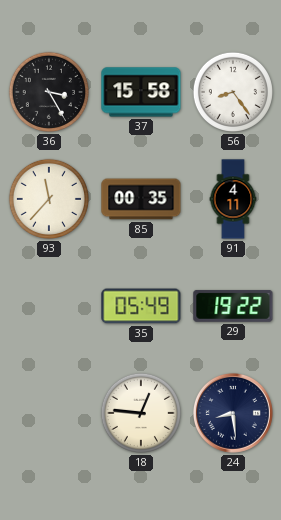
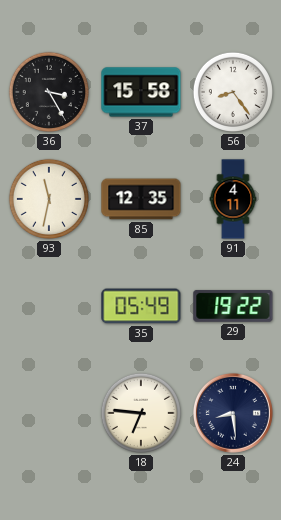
93: 11:37 -> 11:32
85: 00:35 -> 12:35
18: 12:46 -> 6:46
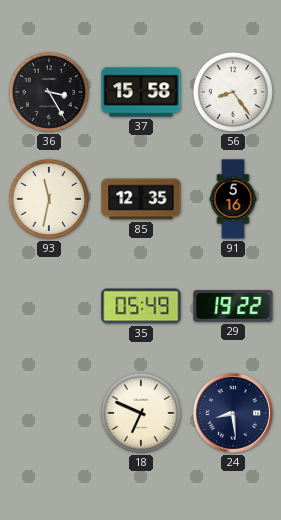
91: 4:11 -> 5:16
18: 6:46 -> 6:49
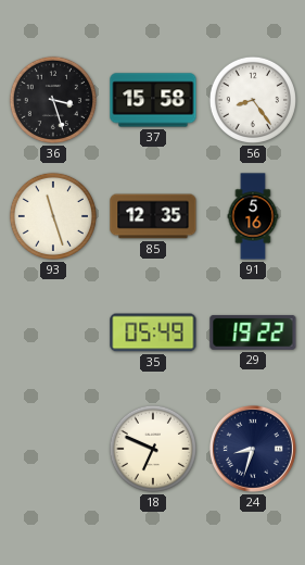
36: 3:25 -> 3:27
93: 11:32 -> 11:27
24: 8:29 -> 8:33
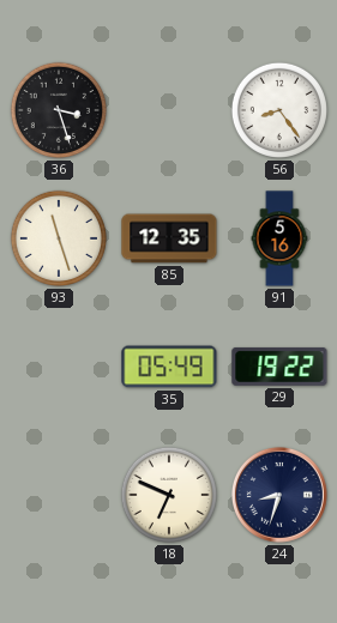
37: 15:58 -> none
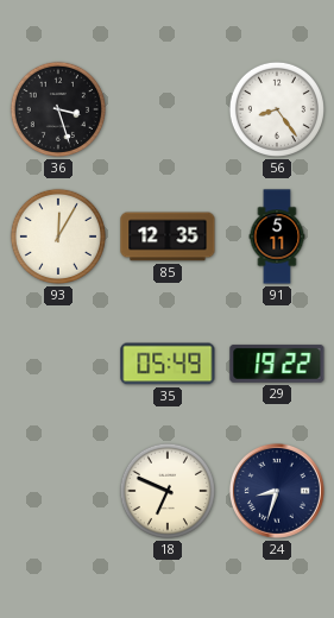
93: 11:27 -> 12:05
91: 5:16 -> 5:11
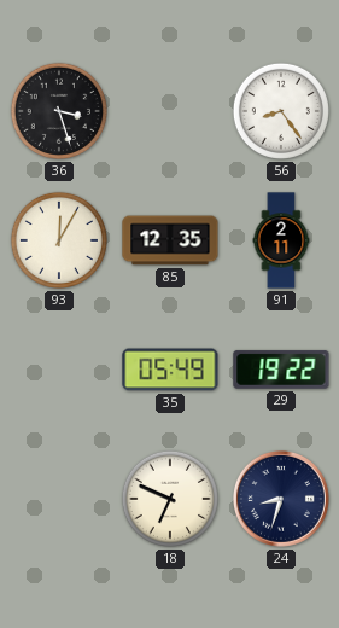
91: 5:11 -> 2:11
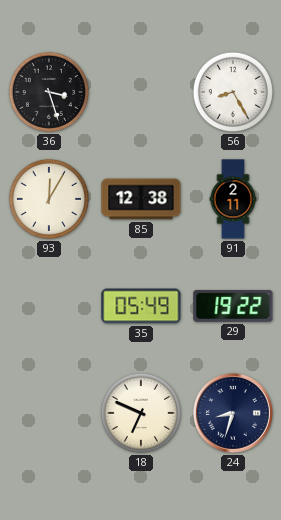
56: 8:24 -> 8:25
85: 12:35 -> 12:38
